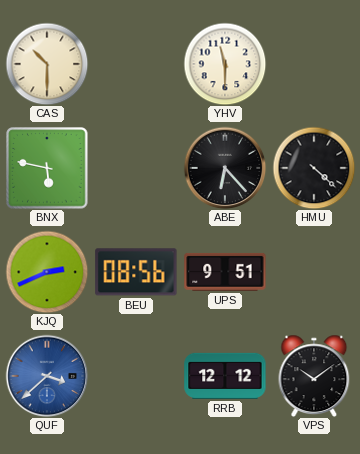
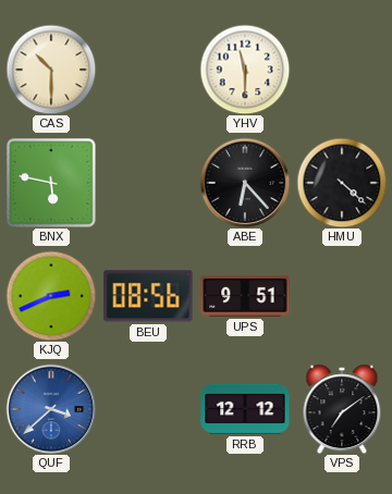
VPS: 10:09 -> 7:09
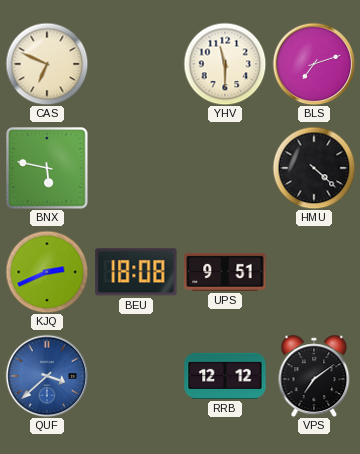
CAS: 10:30 -> 6:49
BLS: none -> 7:12
ABE: 6:23 -> none
BEU: 08:56 -> 18:08
